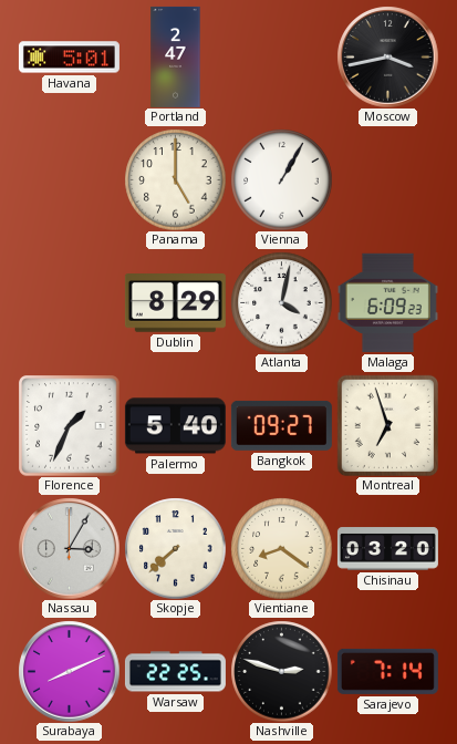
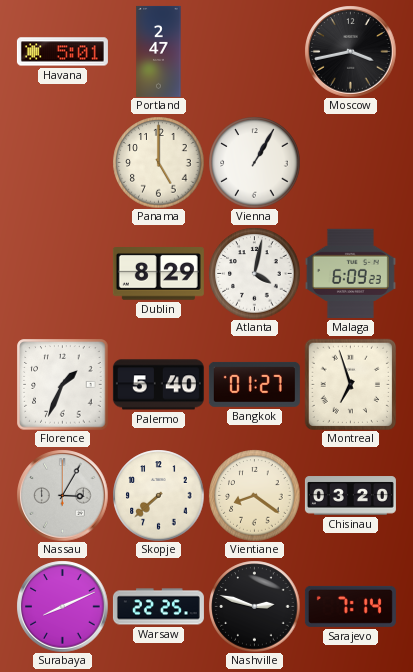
Bangkok: 09:27 -> 01:27
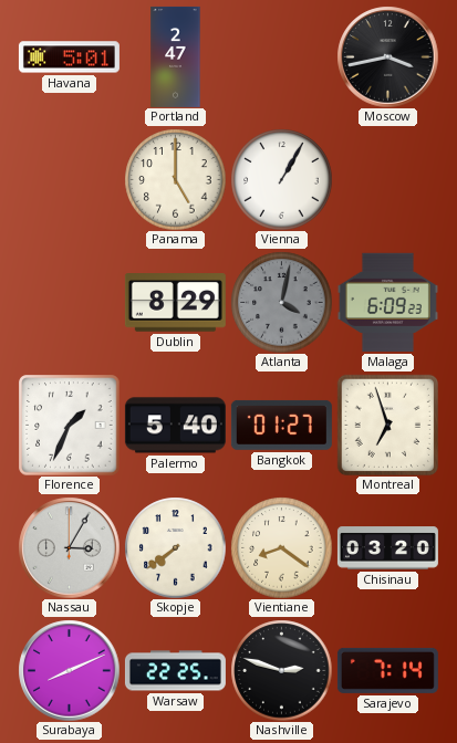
Atlanta dial: white -> grey
Skopje: 7:38 -> 7:39
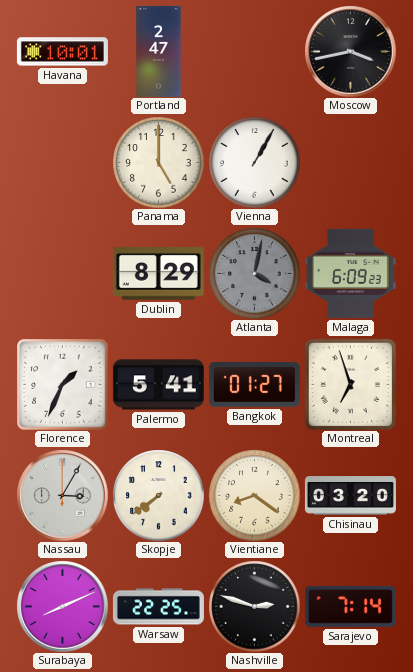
Havana: 5:01 -> 10:01
Palermo: 5:40 -> 5:41
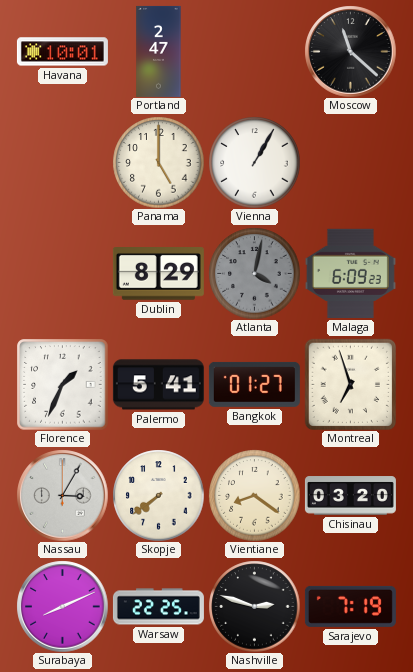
Moscow: 3:43 -> 11:22
Sarajevo: 7:14 -> 7:19
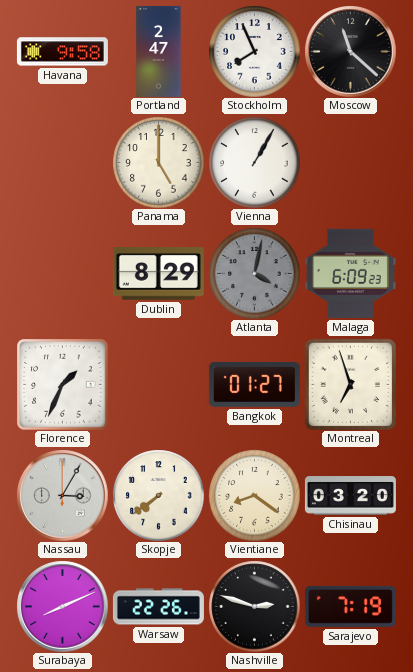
Havana: 10:01 -> 9:58
Stockholm: none -> 7:56
Palermo: 5:41 -> none
Warsaw: 22:25 -> 22:26
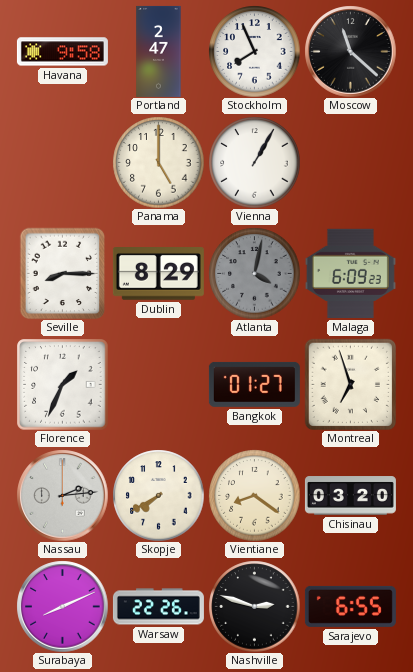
Seville: none -> 8:15
Nassau: 3:05 -> 2:14
Skopje: 7:39 -> 7:40
Sarajevo: 7:19 -> 6:55
